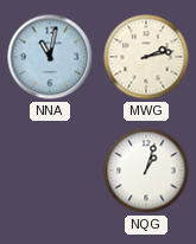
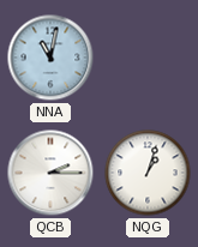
MWG: 2:13 -> none
QCB: none -> 2:15
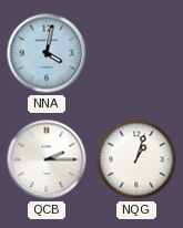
NNA: 11:02 -> 4:02
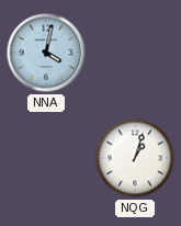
QCB: 2:15 -> none
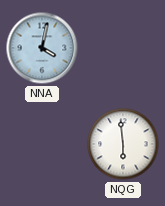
NQG: 1:03 -> 5:59
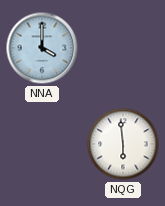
NNA: 4:02 -> 4:00
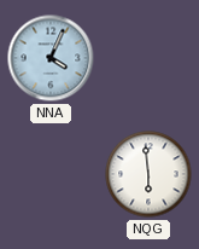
NNA: 4:00 -> 4:04
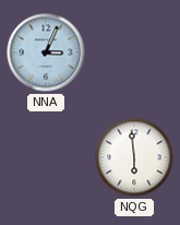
NNA: 4:04 -> 3:04
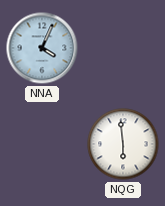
NNA: 3:04 -> 4:04
